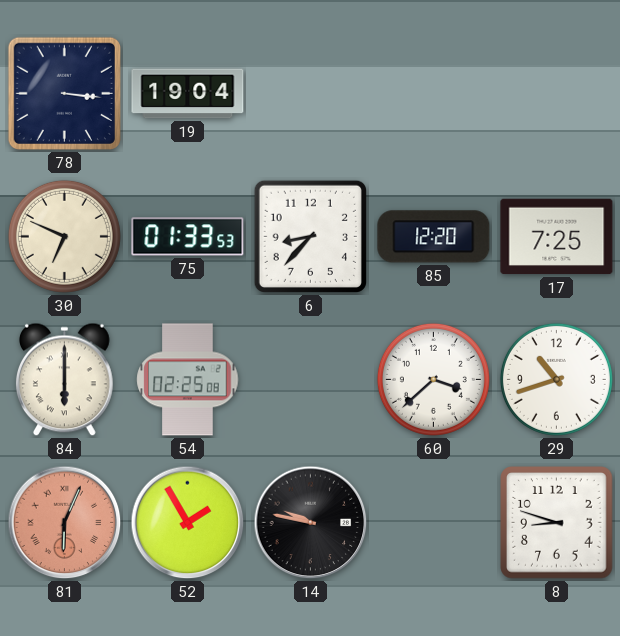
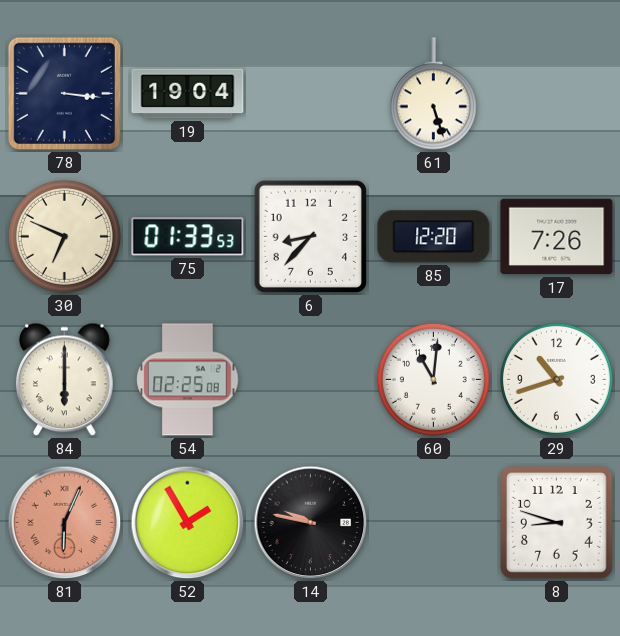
61: none -> 5:27
17: 7:25 -> 7:26
60: 3:38 -> 11:01
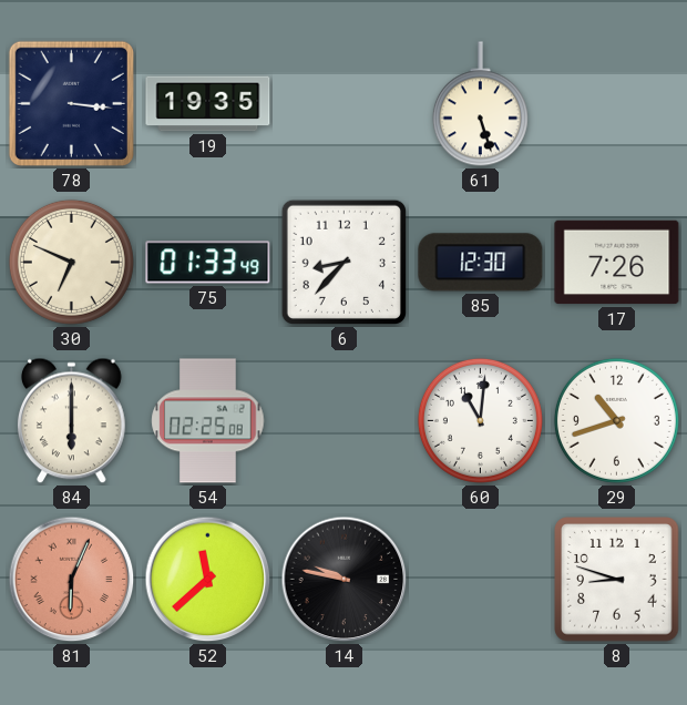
19: 19:04 -> 19:35
75: 01:33:53 -> 01:33:49
85: 12:20 -> 12:30
52: 1:55 -> 11:38
